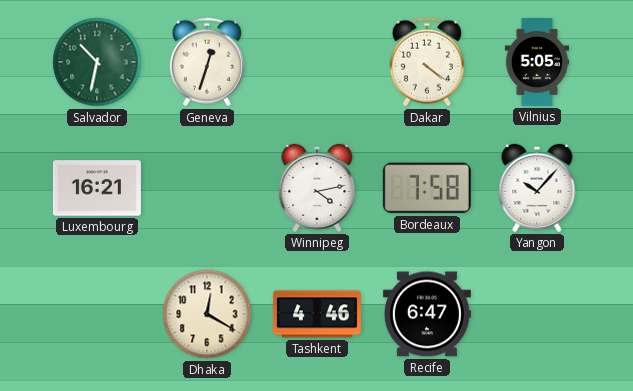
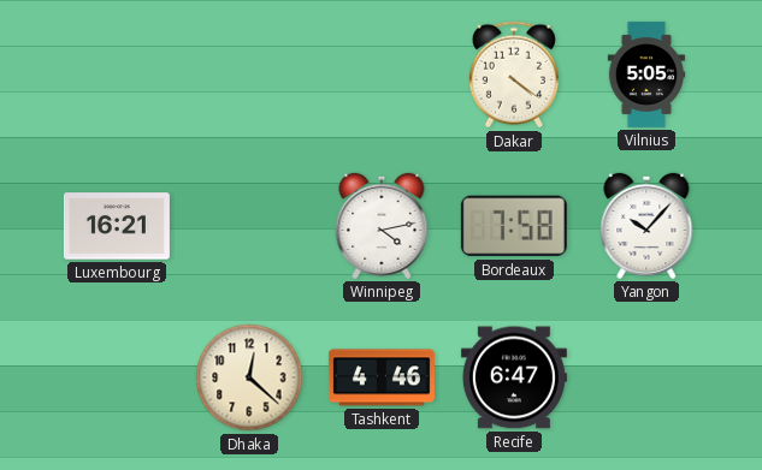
Salvador: 10:32 -> none
Geneva: 12:33 -> none
Dhaka: 12:20 -> 12:22
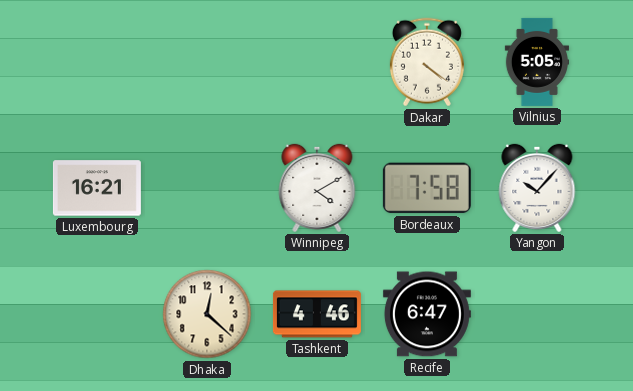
Winnipeg: 4:13 -> 4:10
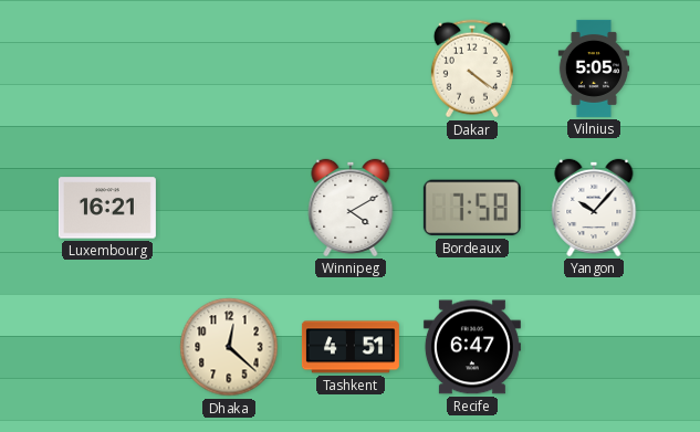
Tashkent: 4:46 -> 4:51
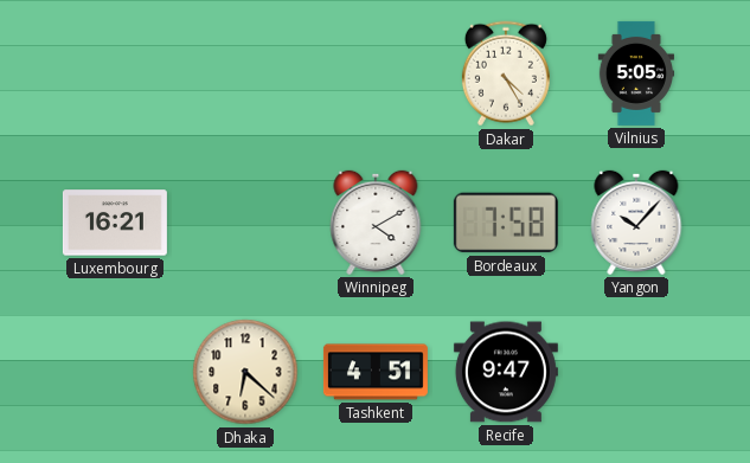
Dakar: 4:21 -> 4:25
Dhaka: 12:22 -> 6:22
Recife: 6:47 -> 9:47
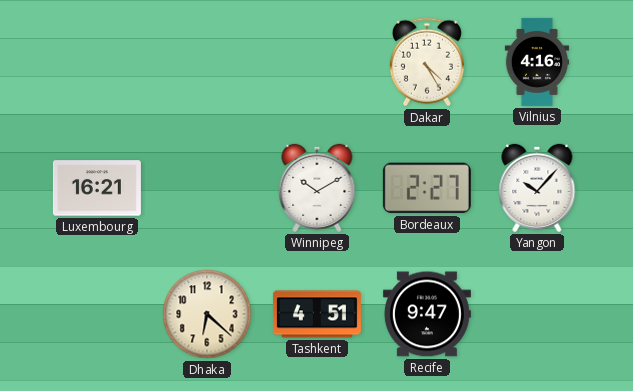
Vilnius: 5:05 -> 4:16
Winnipeg: 4:10 -> 10:10
Bordeaux: 7:58 -> 2:27
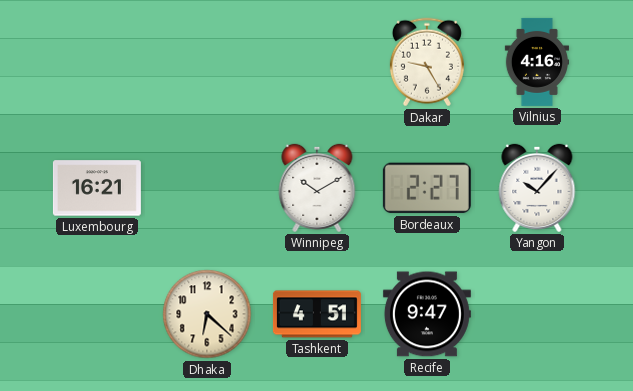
Dakar: 4:25 -> 9:25
